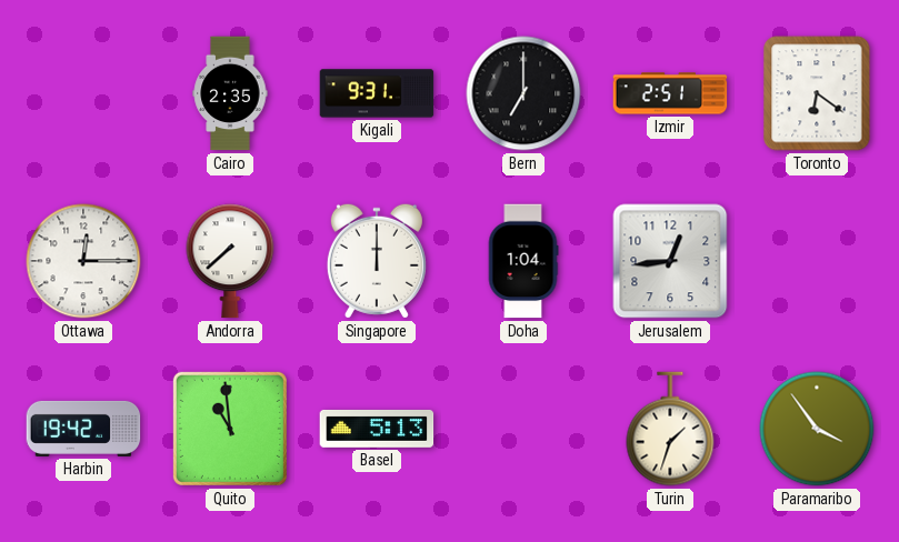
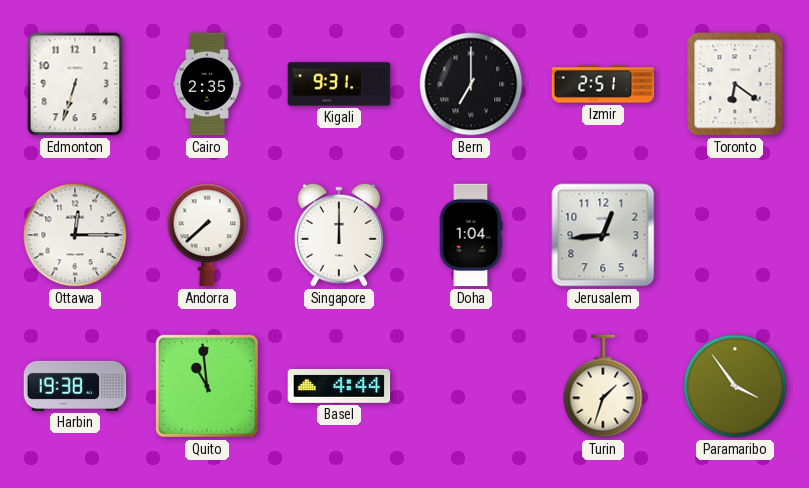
Edmonton: none -> 6:33
Harbin: 19:42 -> 19:38
Basel: 5:13 -> 4:44
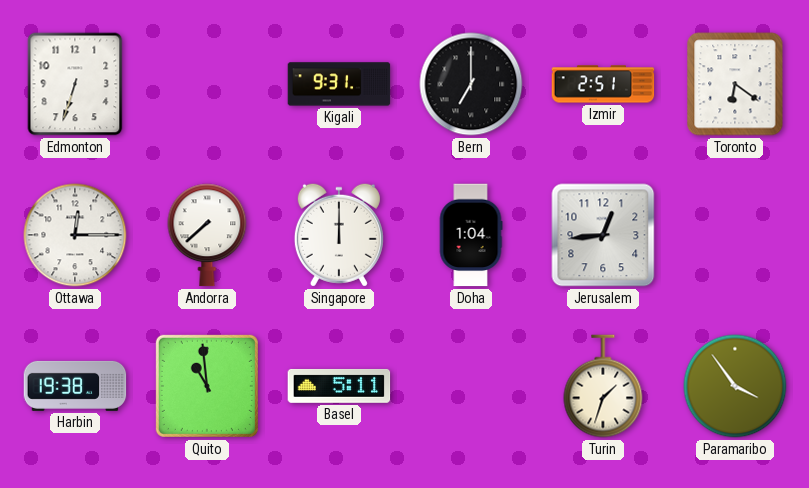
Cairo: 2:35 -> none
Basel: 4:44 -> 5:11
